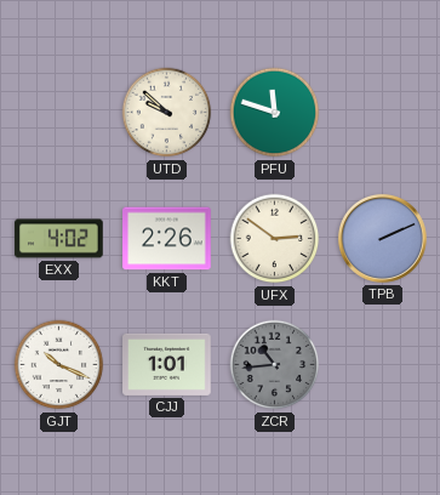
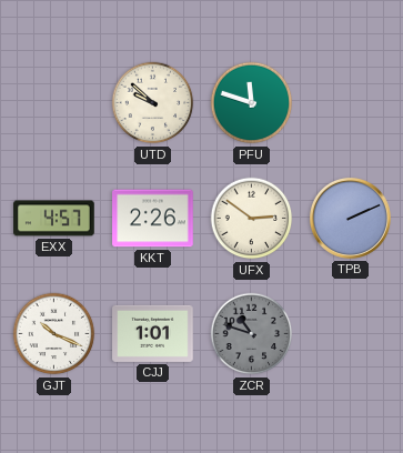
EXX: 4:02 -> 4:57
ZCR: 10:44 -> 10:48
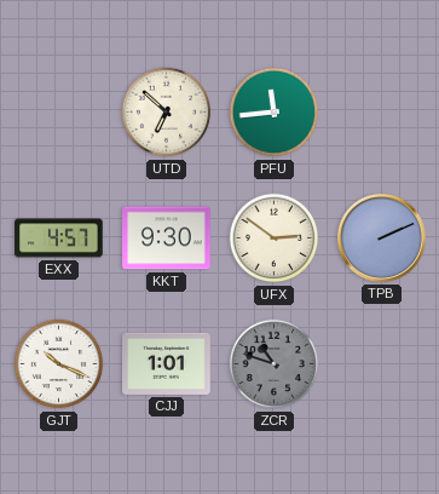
UTD: 9:52 -> 6:52
PFU: 11:48 -> 11:44
KKT: 2:26 -> 9:30
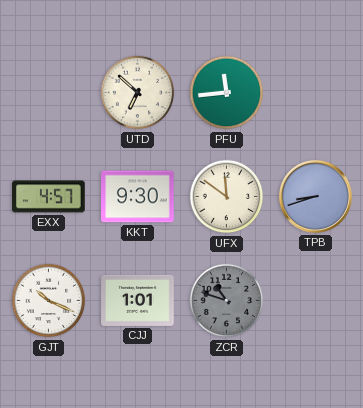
UFX: 2:51 -> 11:51
TPB: 2:11 -> 8:42
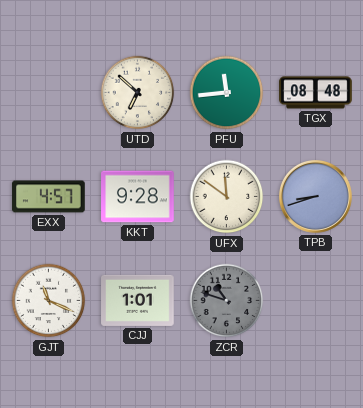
TGX: none -> 08:48
KKT: 9:30 -> 9:28
GJT: 10:19 -> 11:19
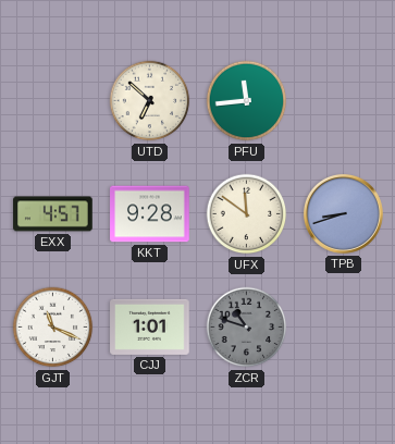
TGX: 08:48 -> none
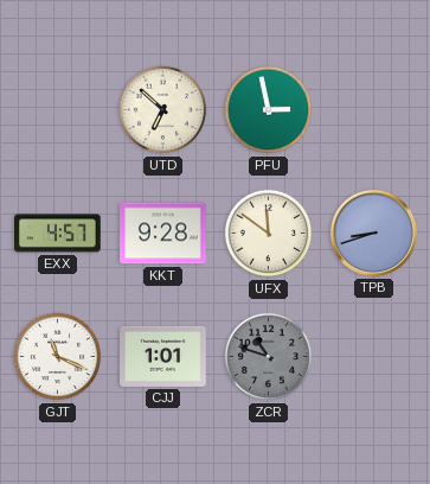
PFU: 11:44 -> 2:58
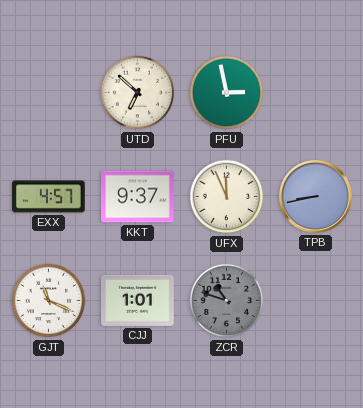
KKT: 9:28 -> 9:37
UFX: 11:51 -> 11:56
TPB: 8:42 -> 8:43
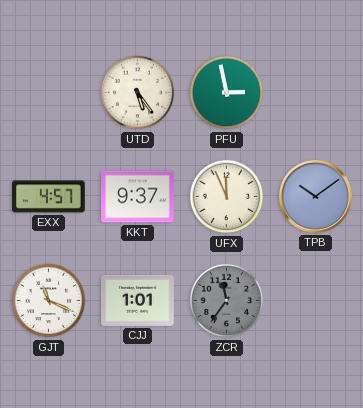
UTD: 6:52 -> 5:24
TPB: 8:43 -> 10:09
ZCR: 10:48 -> 11:36
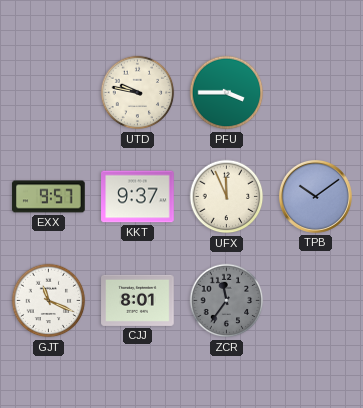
UTD: 5:24 -> 9:47
PFU: 2:58 -> 3:45
EXX: 4:57 -> 9:57
CJJ: 1:01 -> 8:01
